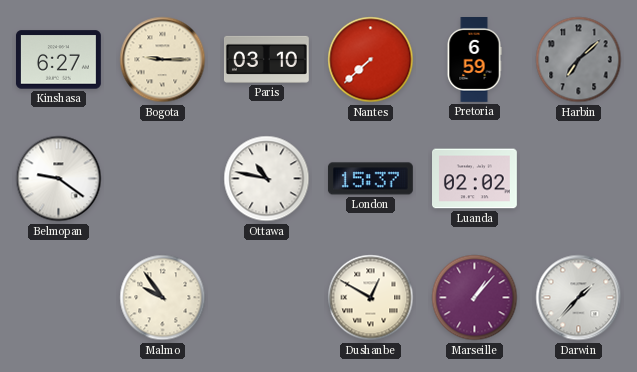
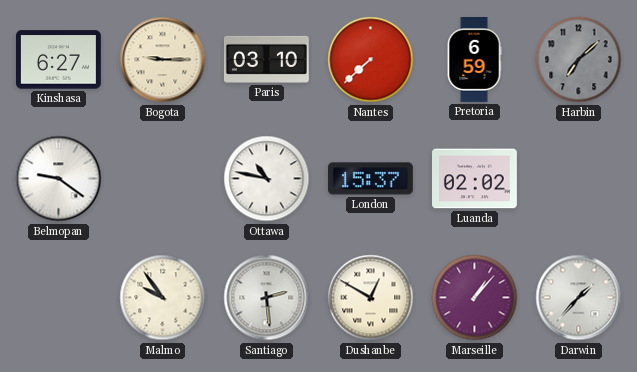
Santiago: none -> 2:29
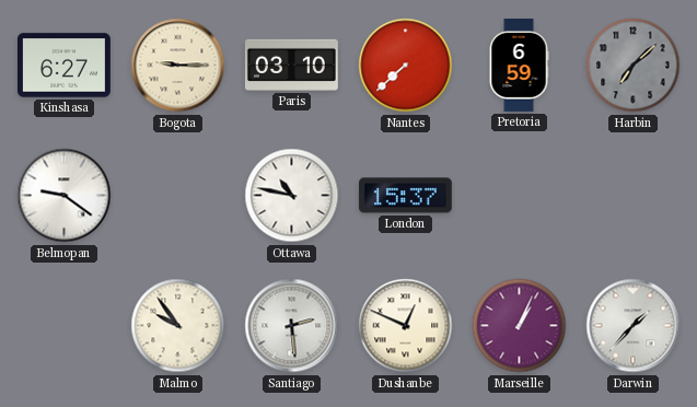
Luanda: 02:02 -> none
Dushanbe: 12:50 -> 12:49
Marseille: 1:07 -> 1:04
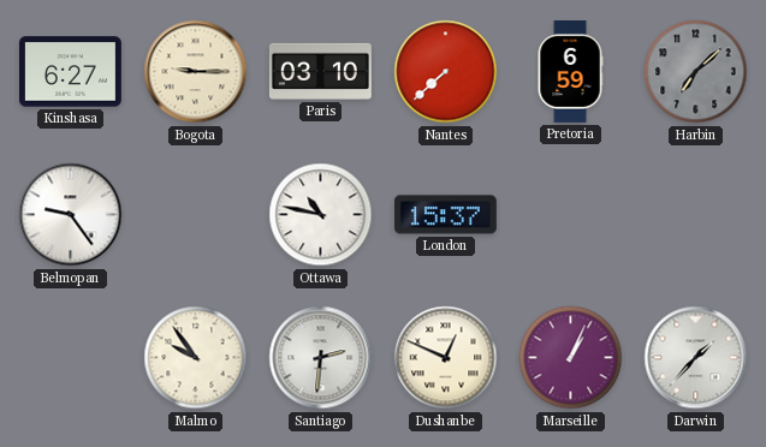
Belmopan: 9:21 -> 9:24
Santiago: 2:29 -> 2:31
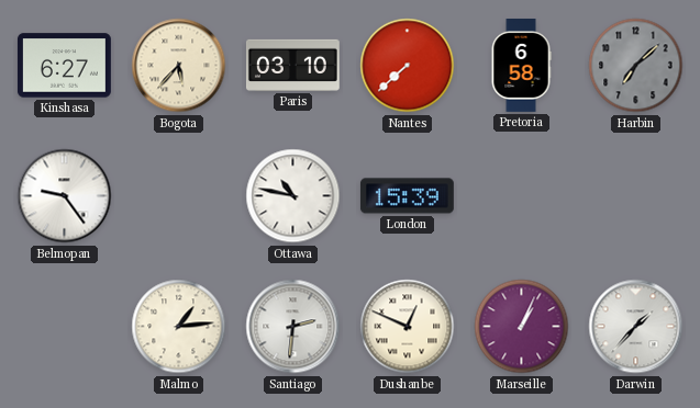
Bogota: 9:15 -> 5:37
Pretoria: 6:59 -> 6:58
London: 15:37 -> 15:39
Malmo: 9:54 -> 1:14
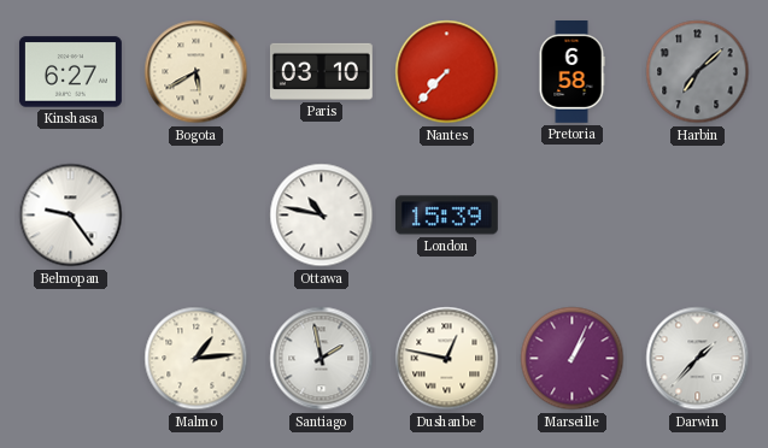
Bogota: 5:37 -> 5:40
Nantes: 7:38 -> 7:37
Santiago: 2:31 -> 1:58
Dushanbe: 12:49 -> 12:47
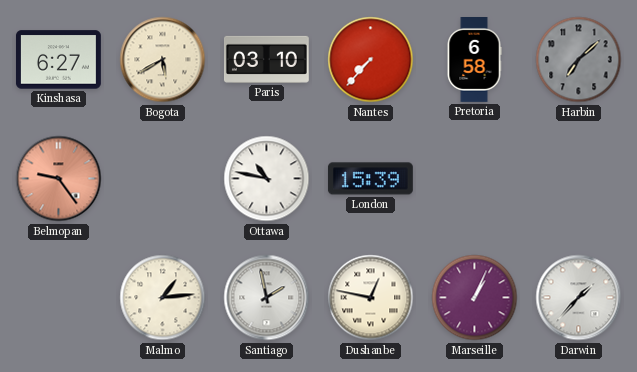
Belmopan dial: white -> salmon
